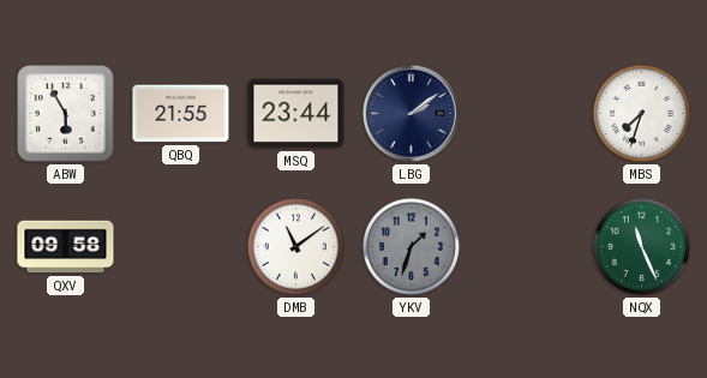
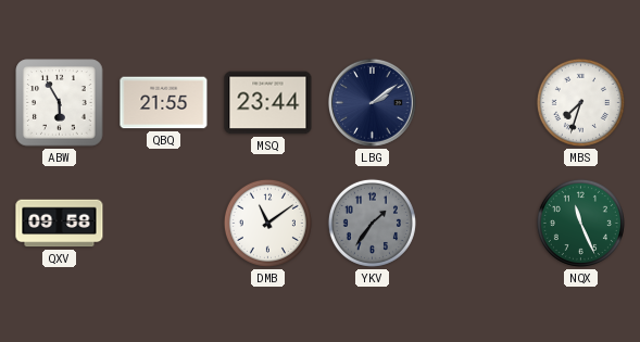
YKV: 1:33 -> 1:36
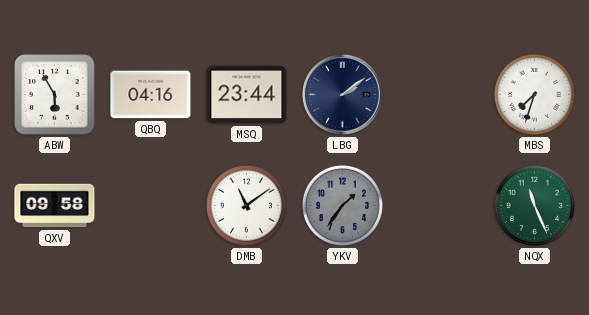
QBQ: 21:55 -> 04:16
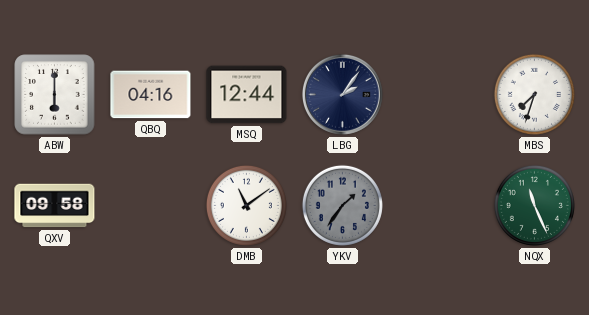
ABW: 5:55 -> 6:00
MSQ: 23:44 -> 12:44
LBG: 2:09 -> 2:06
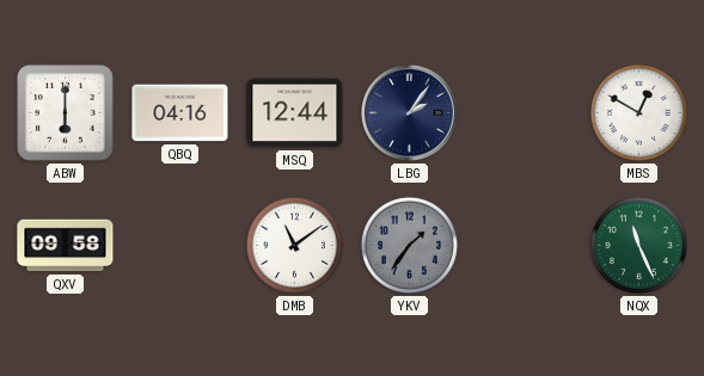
MBS: 7:33 -> 12:50
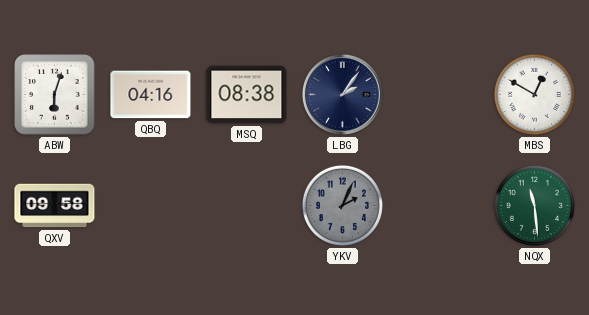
ABW: 6:00 -> 6:03
MSQ: 12:44 -> 08:38
DMB: 11:09 -> none
YKV: 1:36 -> 2:04
NQX: 11:26 -> 11:29
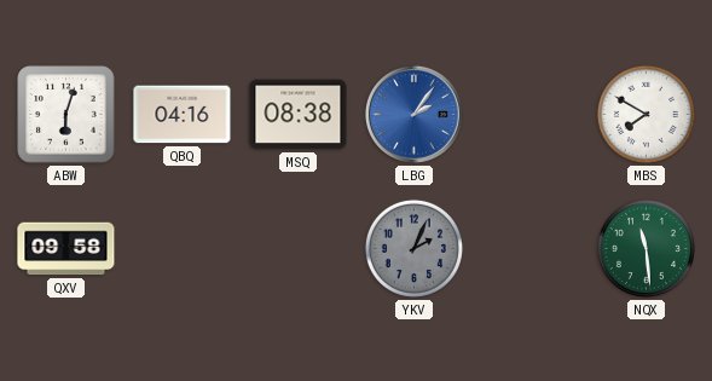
LBG dial: navy -> blue
MBS: 12:50 -> 7:50
